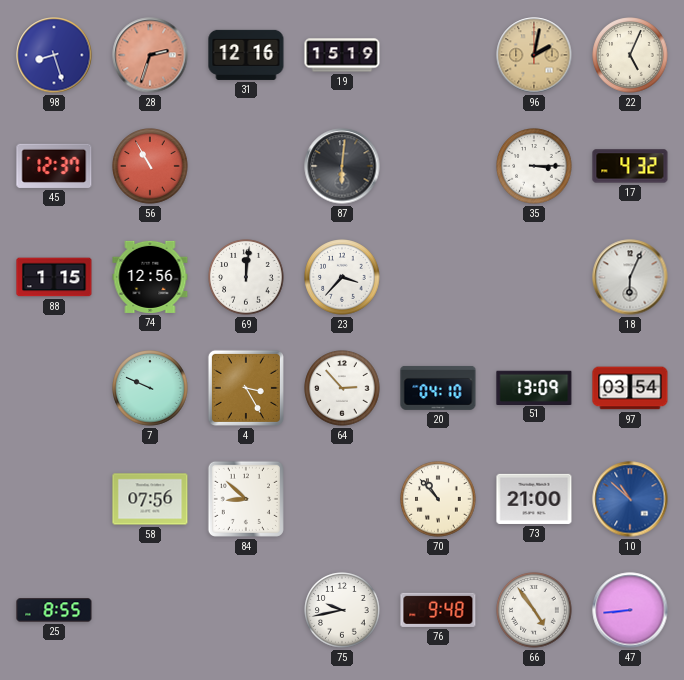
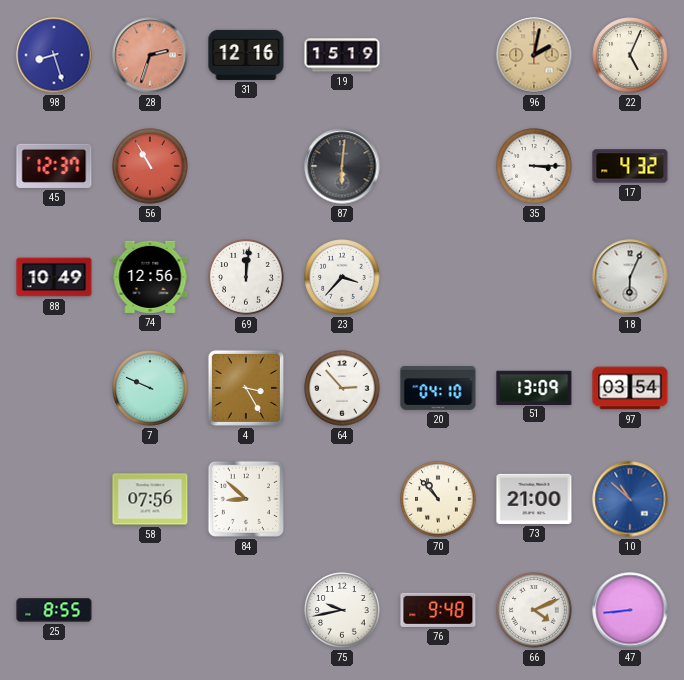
88: 1:15 -> 10:49
66: 4:54 -> 4:11
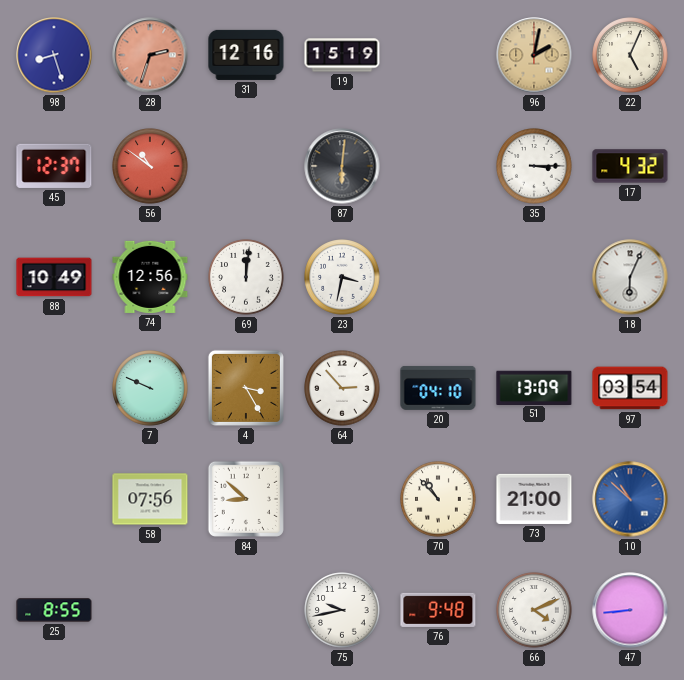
56: 10:55 -> 10:51
23: 3:37 -> 3:32
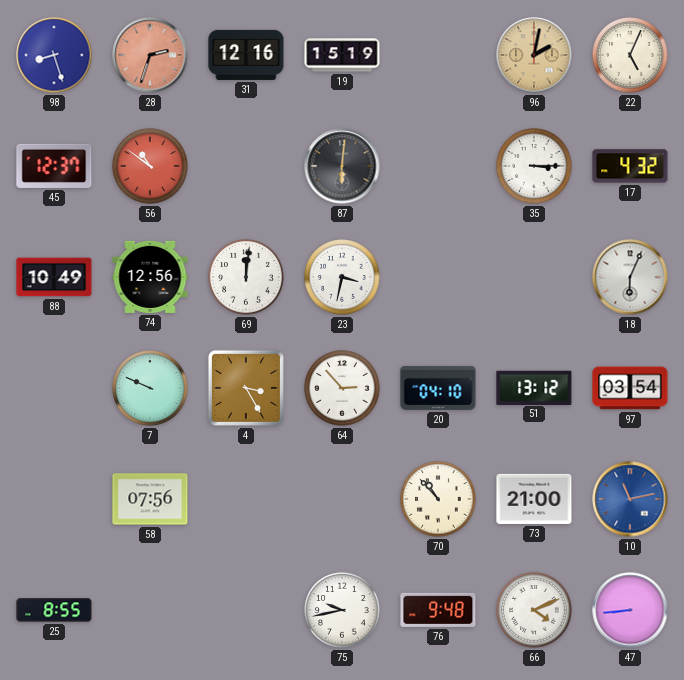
51: 13:09 -> 13:12
84: 8:52 -> none
10: 10:52 -> 11:13
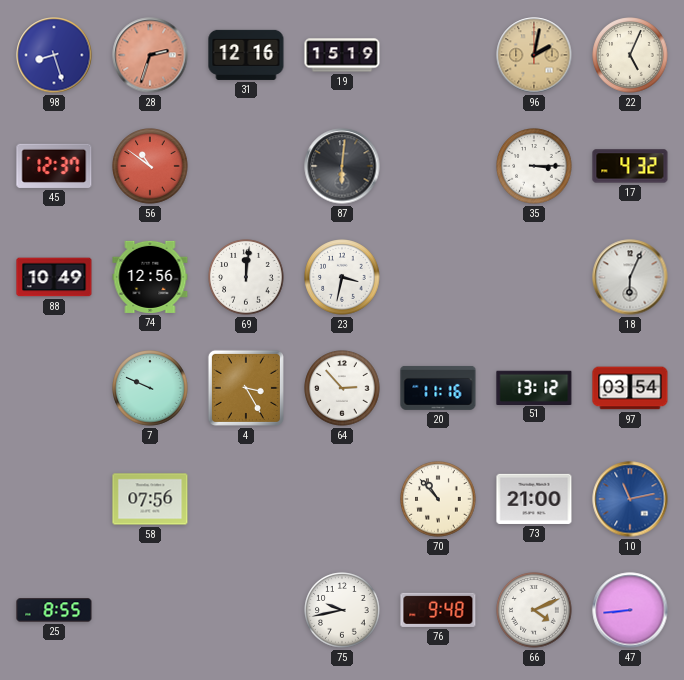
20: 04:10 -> 11:16
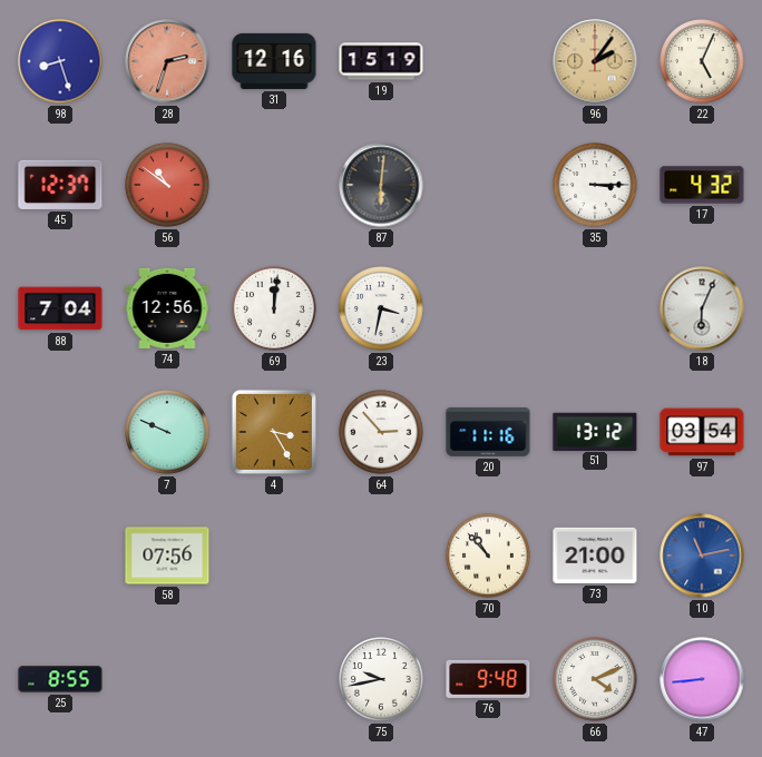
96: 2:02 -> 2:06
88: 10:49 -> 7:04
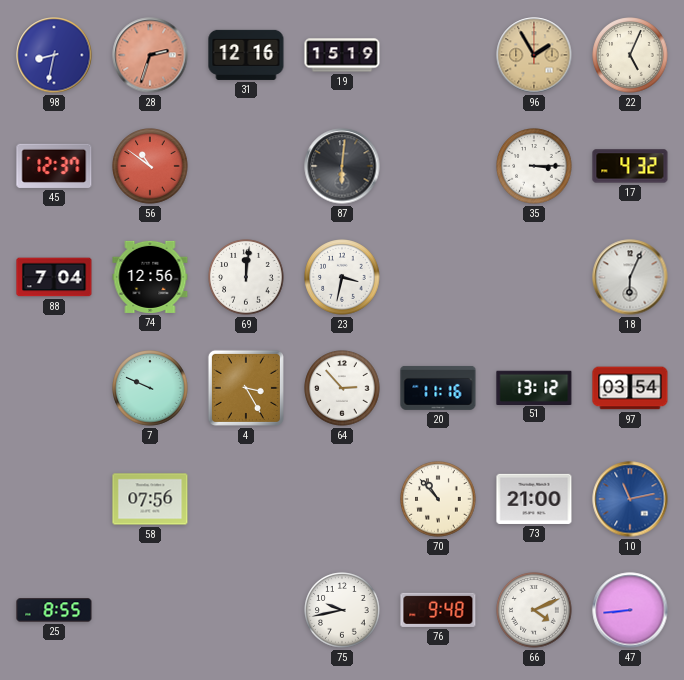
98: 8:27 -> 8:32
96: 2:06 -> 1:55
